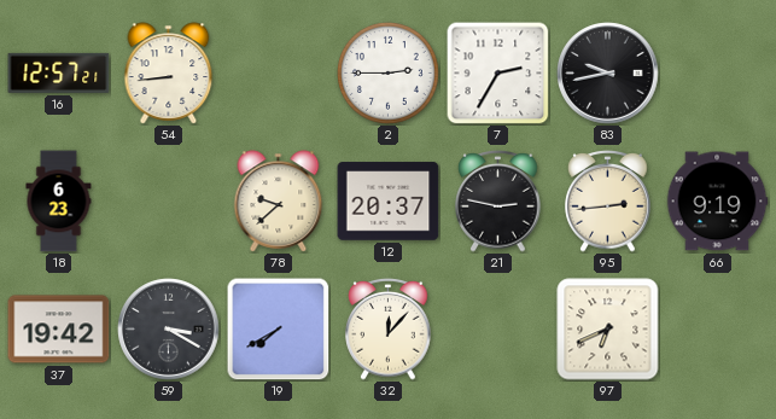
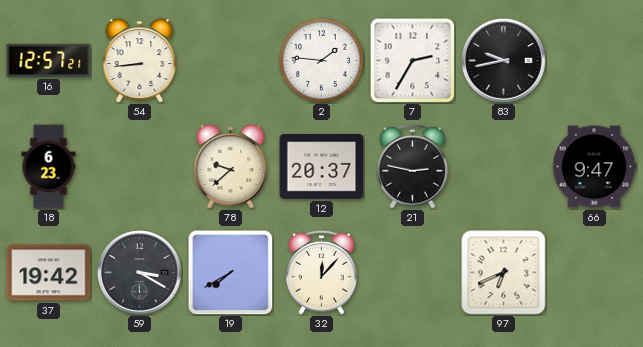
2: 2:45 -> 1:46
95: 2:44 -> none
66: 9:19 -> 9:47
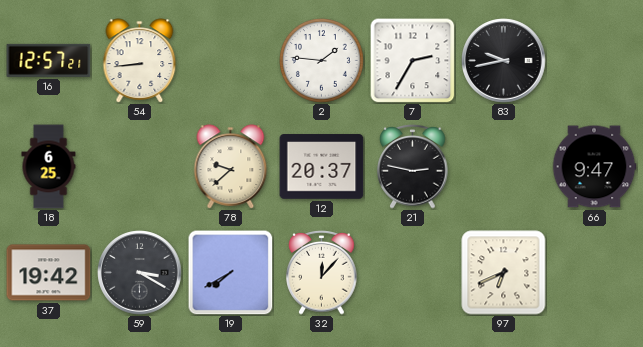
18: 6:23 -> 6:25
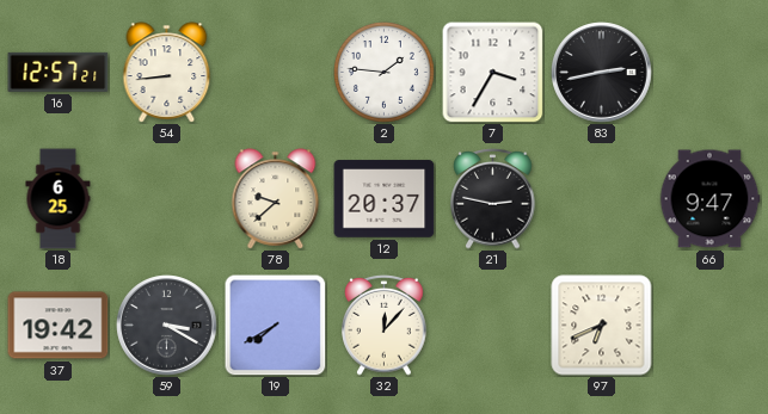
7: 2:35 -> 3:35
83: 9:43 -> 2:43
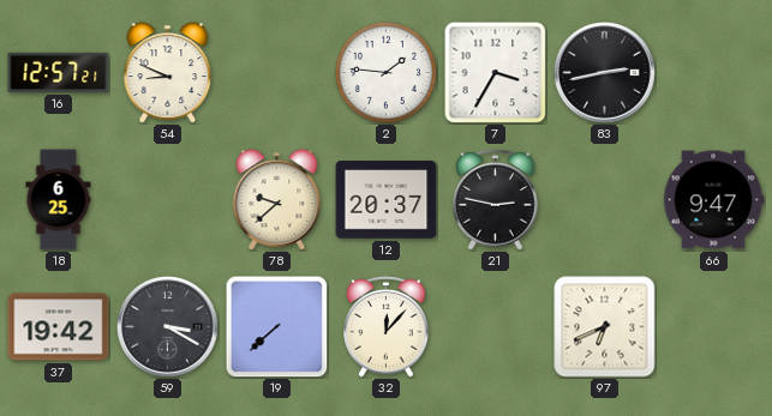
54: 8:44 -> 8:49
19: 7:40 -> 7:38
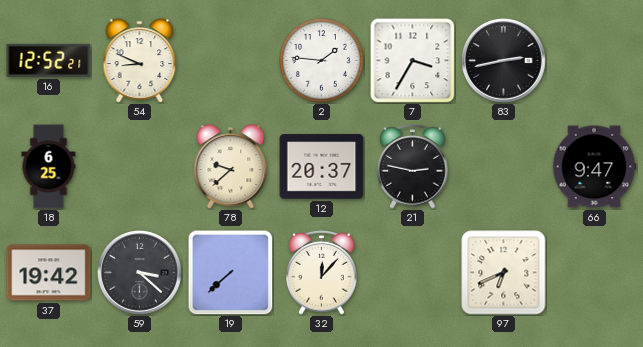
16: 12:57 -> 12:52
59: 3:20 -> 3:22
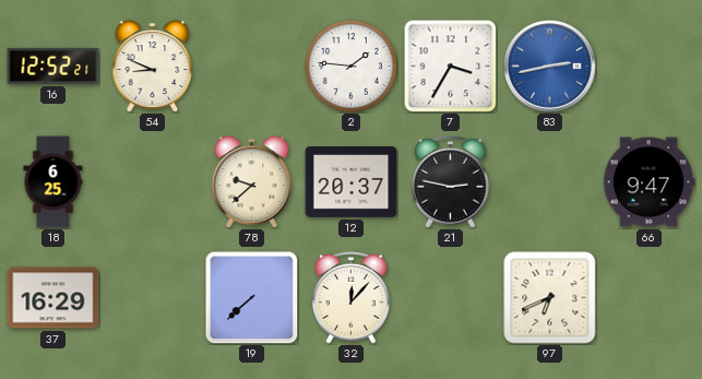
83 dial: black -> blue
37: 19:42 -> 16:29
59: 3:22 -> none
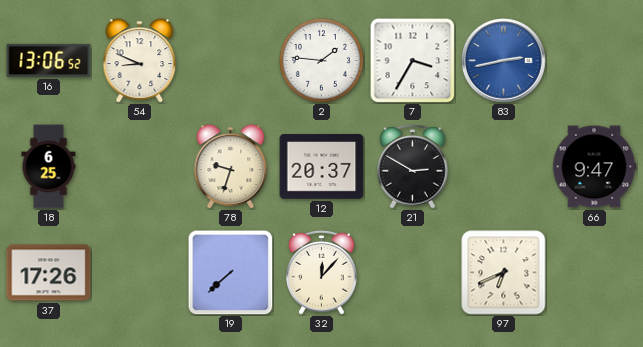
16: 12:52 -> 13:06
78: 9:38 -> 9:33
21: 2:47 -> 2:50
37: 16:29 -> 17:26
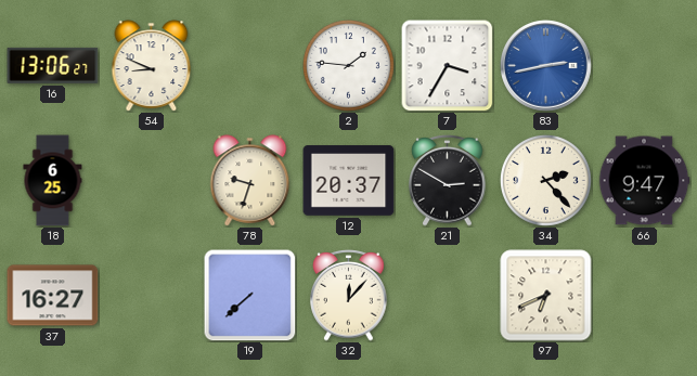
16: 13:06:52 -> 13:06:27
34: none -> 2:23
37: 17:26 -> 16:27
